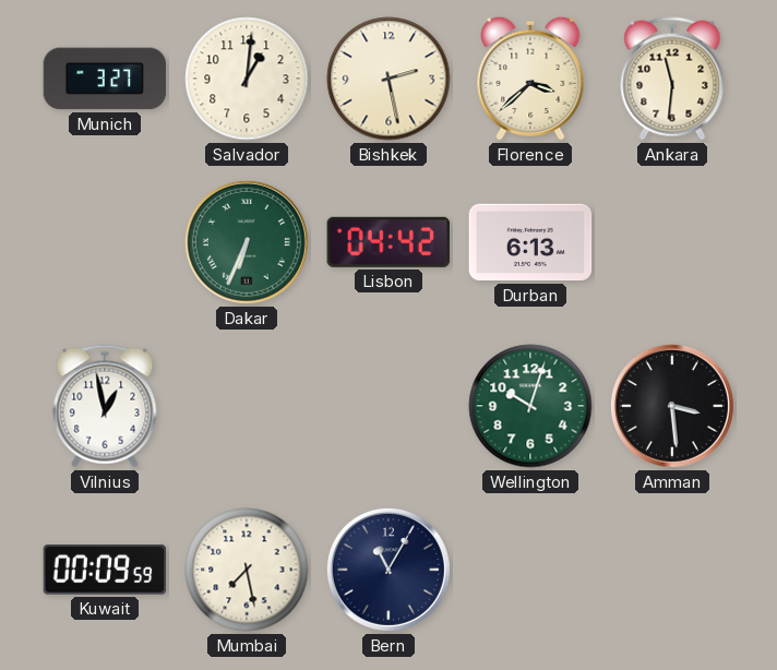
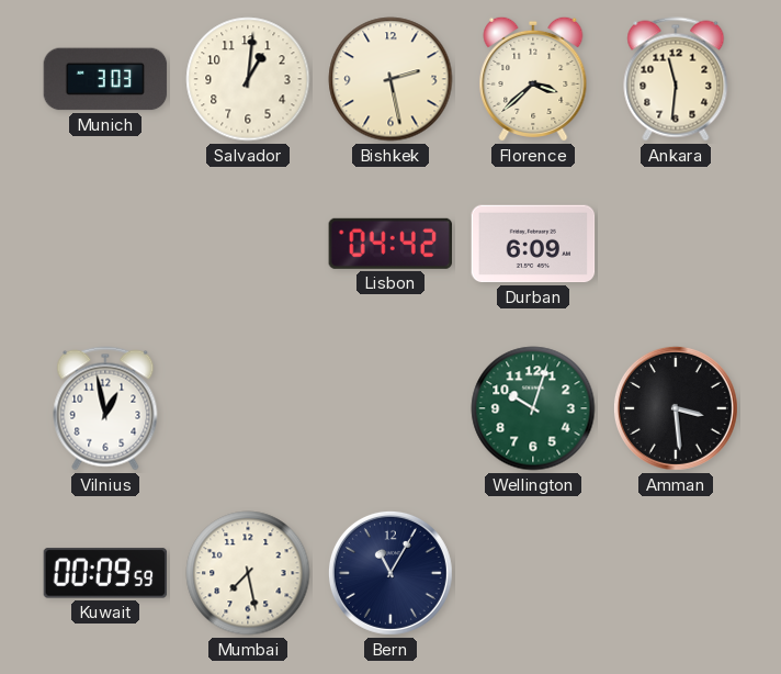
Munich: 3:27 -> 3:03
Dakar: 6:34 -> none
Durban: 6:13 -> 6:09
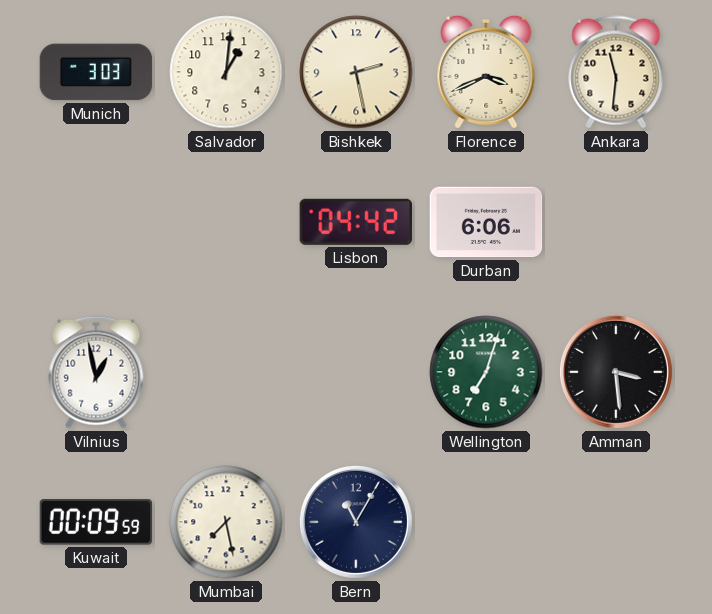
Florence: 3:38 -> 3:41
Durban: 6:09 -> 6:06
Wellington: 10:03 -> 7:03
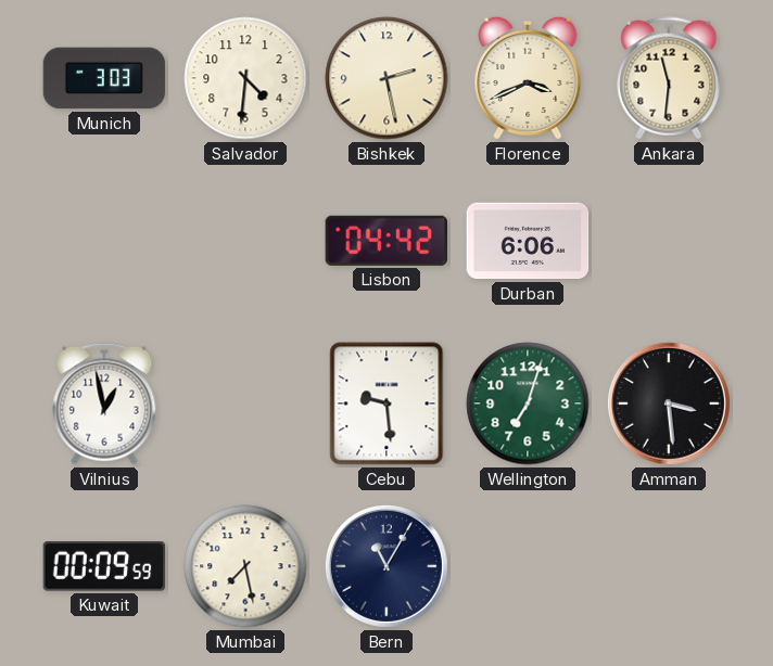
Salvador: 1:01 -> 4:31
Cebu: none -> 9:29
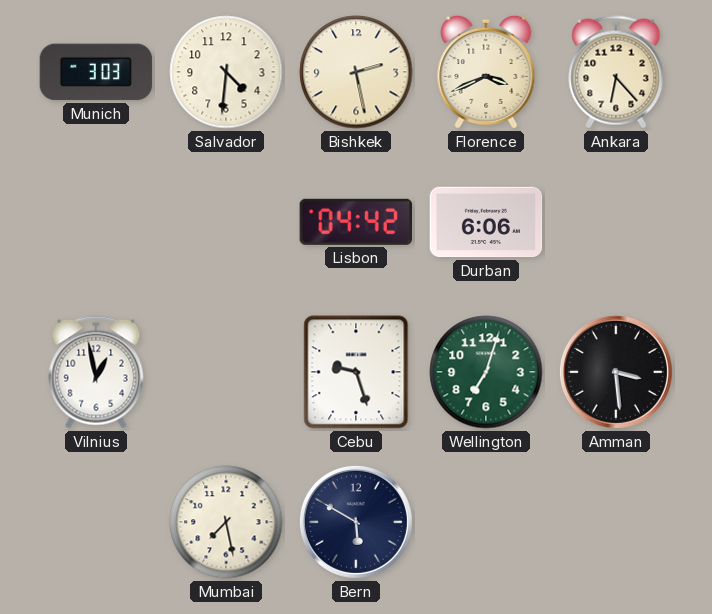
Ankara: 11:31 -> 6:23
Cebu: 9:29 -> 9:27
Kuwait: 00:09 -> none
Bern: 11:05 -> 5:50
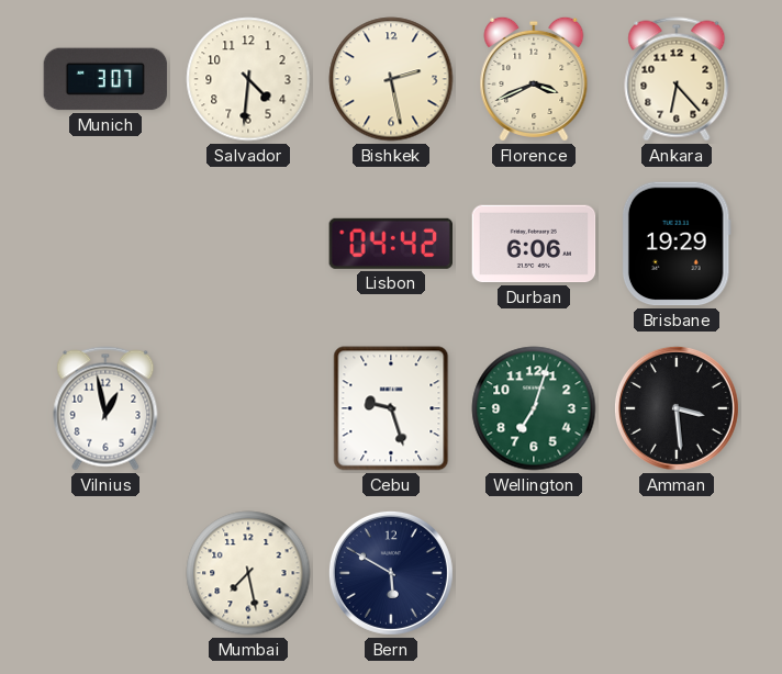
Munich: 3:03 -> 3:07
Brisbane: none -> 19:29
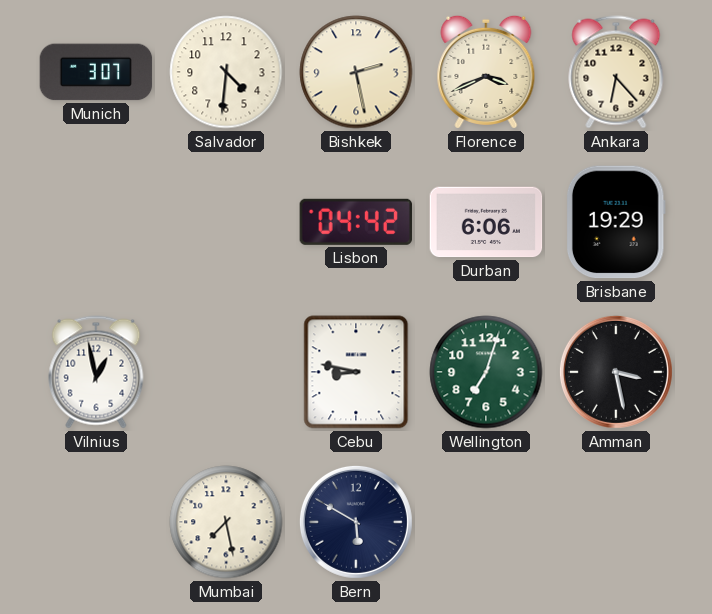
Cebu: 9:27 -> 8:47
Amman: 3:29 -> 3:28
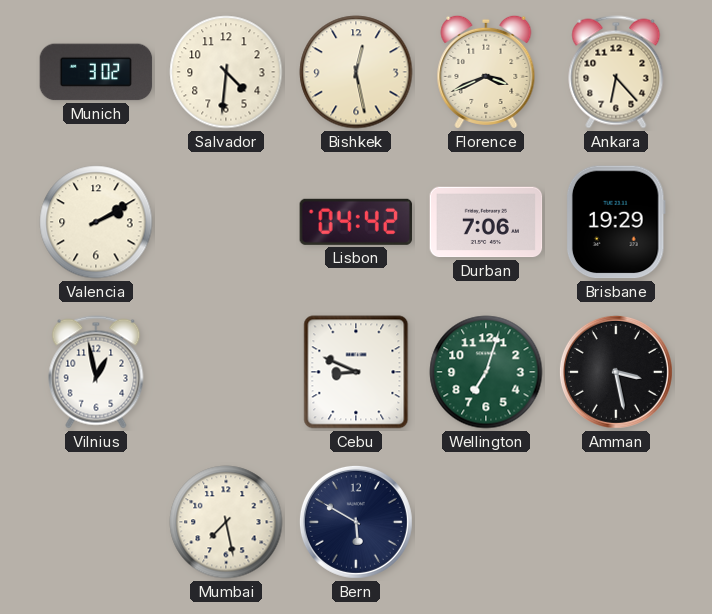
Munich: 3:07 -> 3:02
Bishkek: 2:28 -> 12:28
Valencia: none -> 2:10
Durban: 6:06 -> 7:06
Cebu: 8:47 -> 8:49
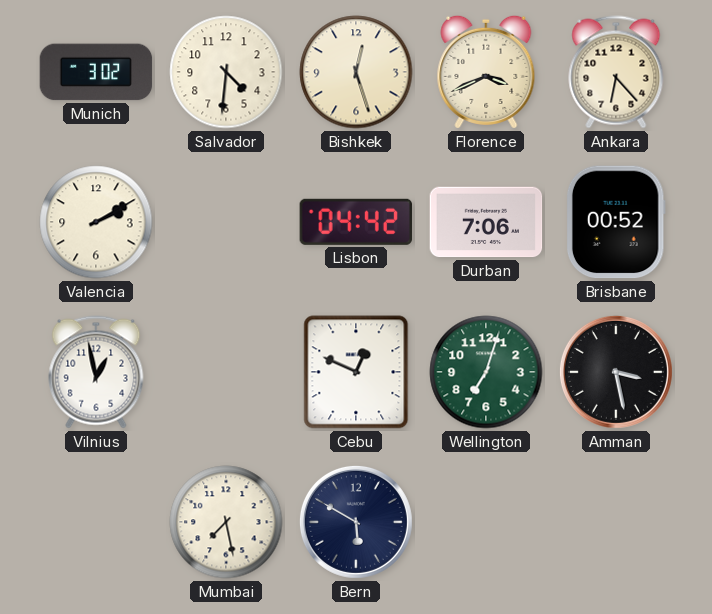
Bishkek: 12:28 -> 12:27
Brisbane: 19:29 -> 00:52
Cebu: 8:49 -> 12:49
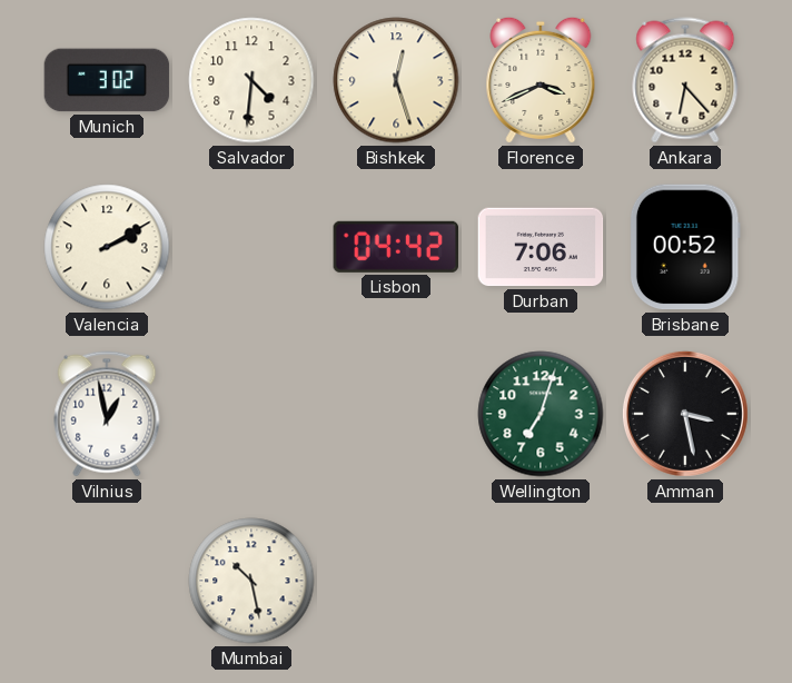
Cebu: 12:49 -> none
Mumbai: 7:28 -> 10:28
Bern: 5:50 -> none
